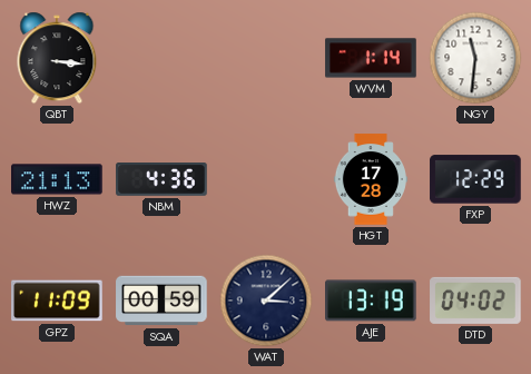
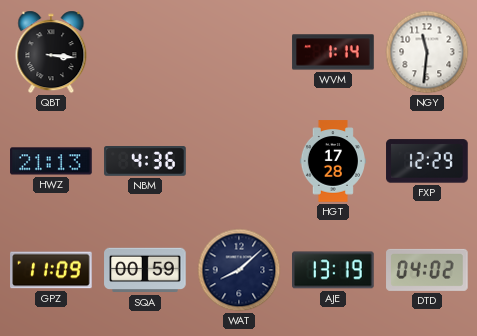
WAT: 3:08 -> 8:08
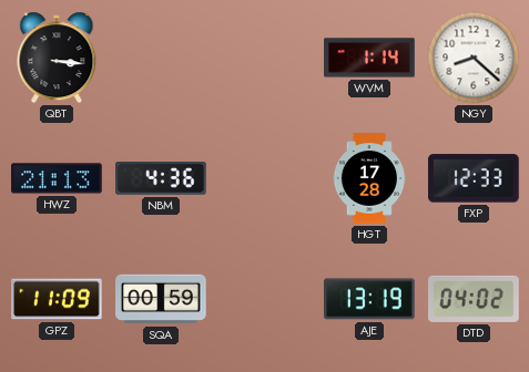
NGY: 11:31 -> 8:22
FXP: 12:29 -> 12:33
WAT: 8:08 -> none
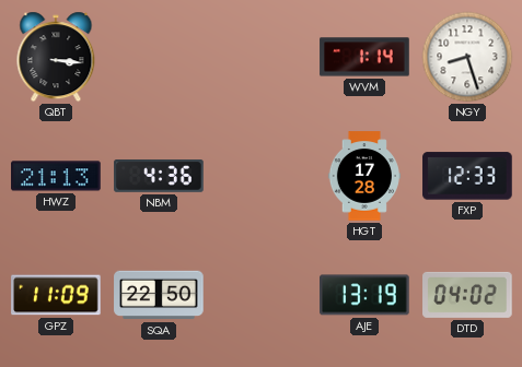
NGY: 8:22 -> 8:27
SQA: 00:59 -> 22:50
